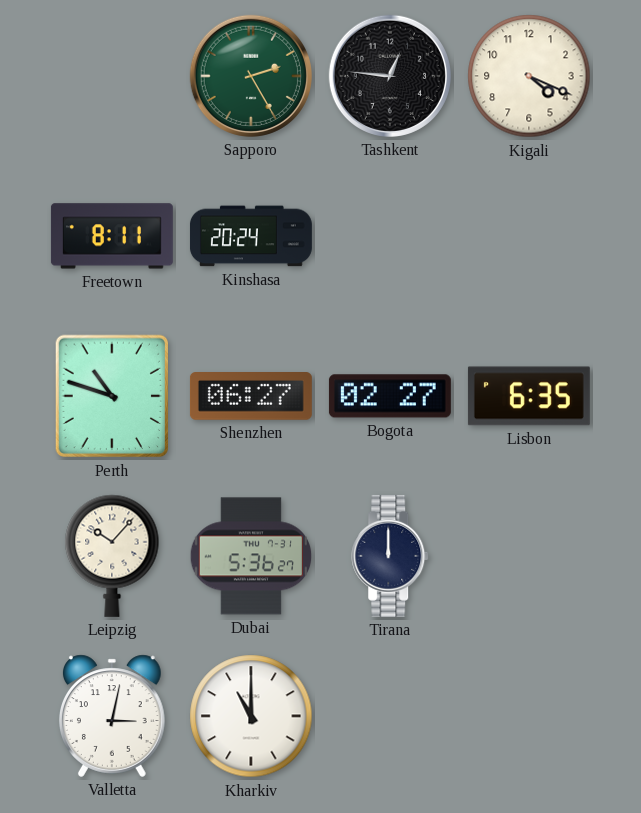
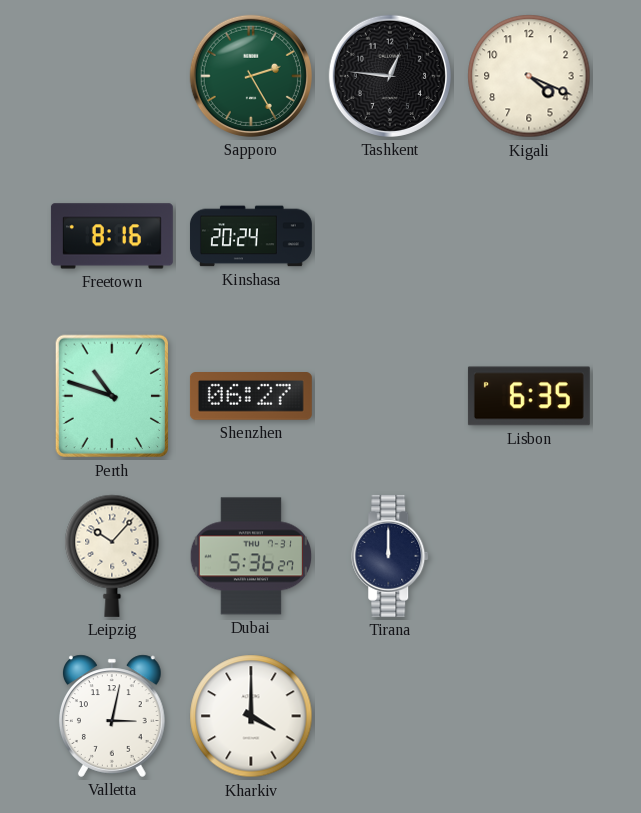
Freetown: 8:11 -> 8:16
Bogota: 02:27 -> none
Kharkiv: 11:00 -> 4:00
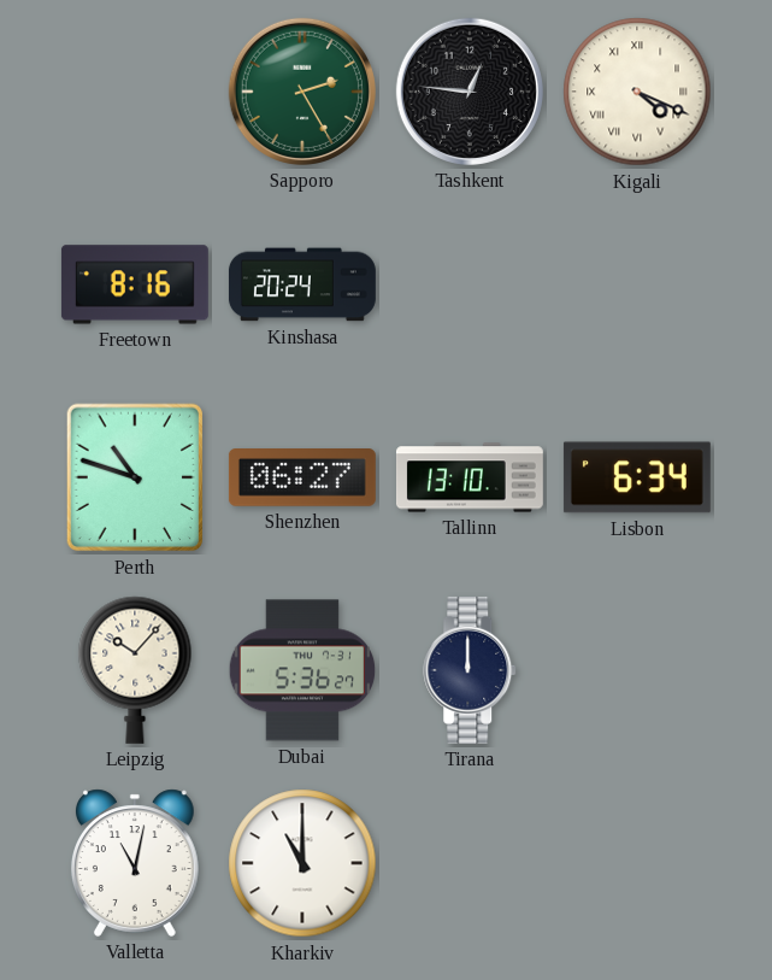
Kigali numerals: Arabic -> Roman
Tallinn: none -> 13:10
Lisbon: 6:35 -> 6:34
Valletta: 3:02 -> 11:02
Kharkiv: 4:00 -> 11:00
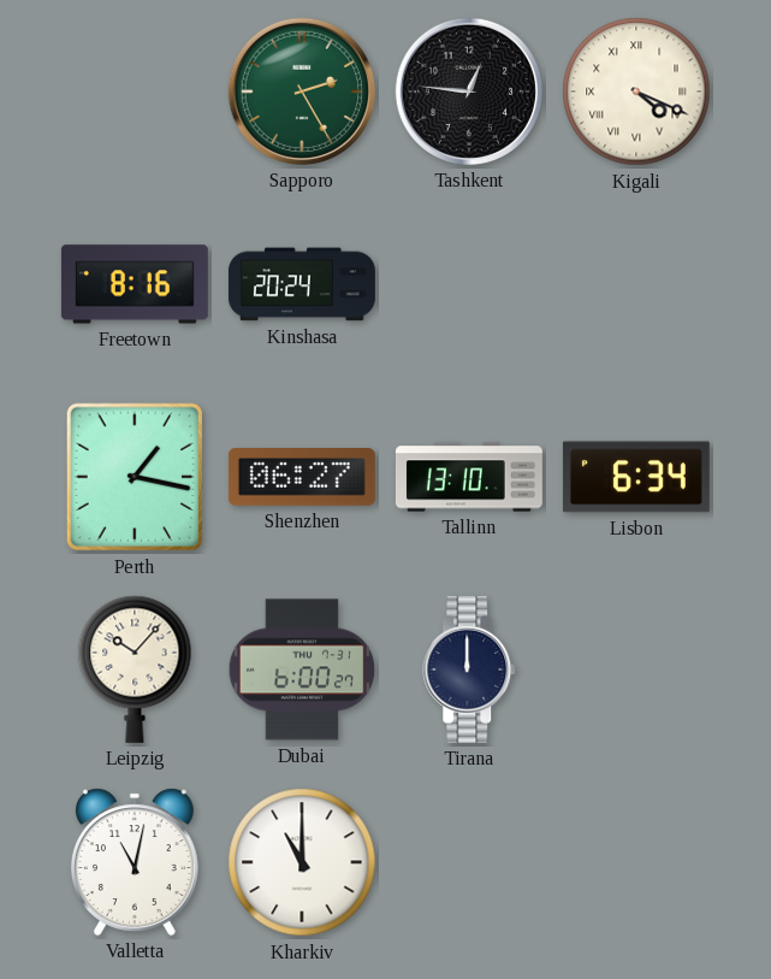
Perth: 10:48 -> 1:17
Dubai: 5:36 -> 6:00
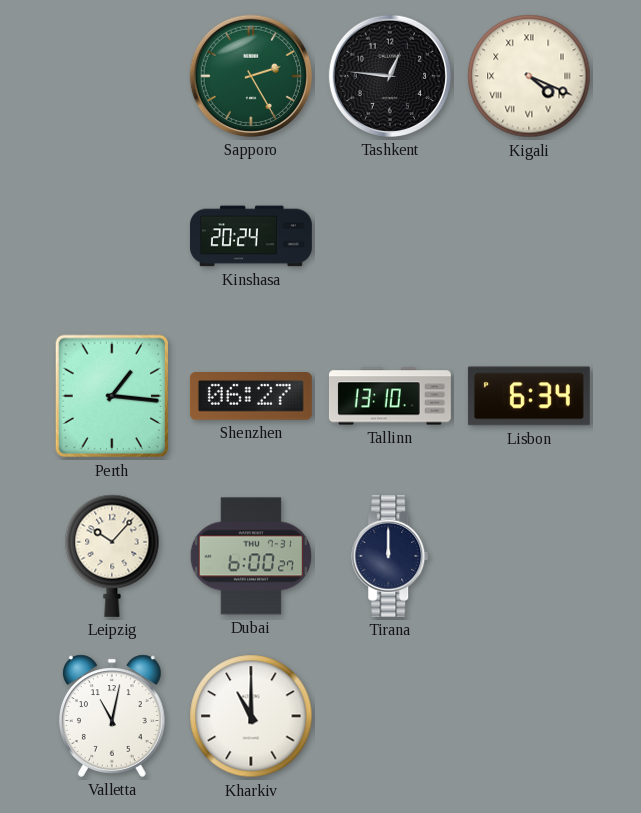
Freetown: 8:16 -> none
Perth: 1:17 -> 1:16
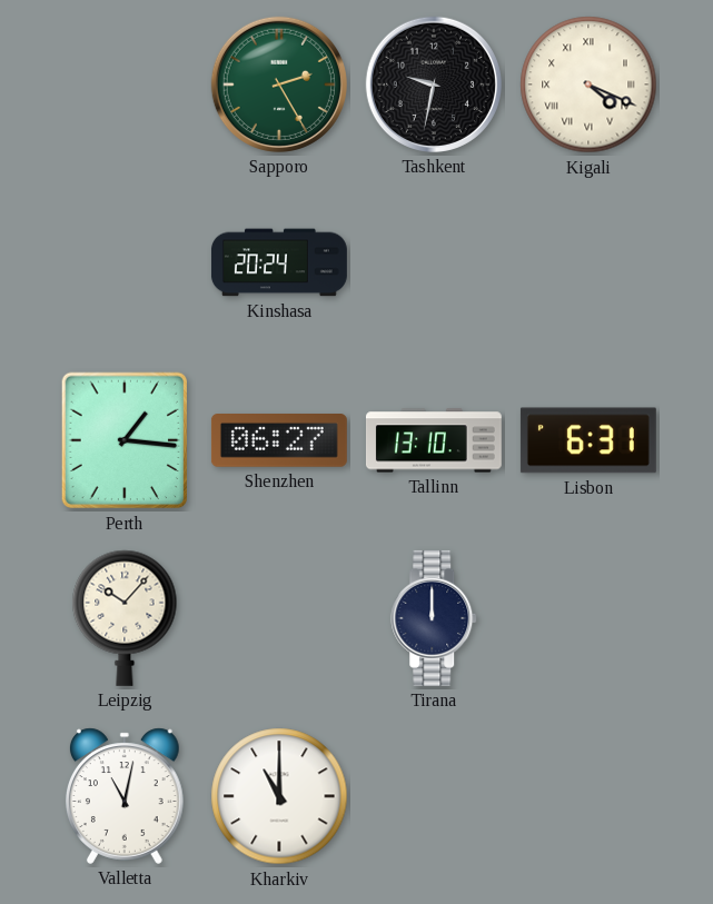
Tashkent: 12:46 -> 9:32
Lisbon: 6:34 -> 6:31
Dubai: 6:00 -> none
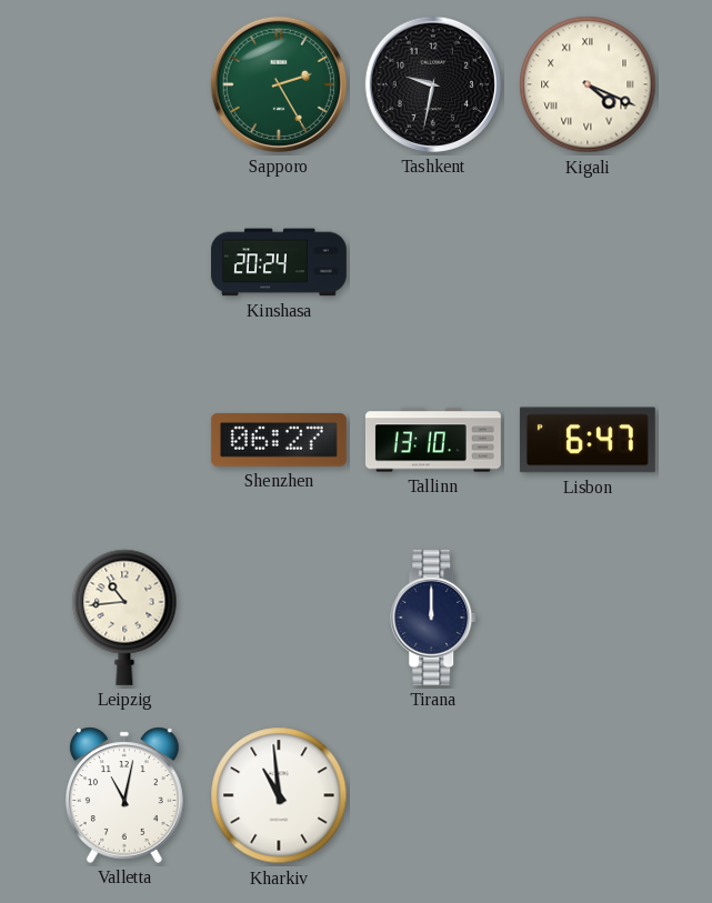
Perth: 1:16 -> none
Lisbon: 6:31 -> 6:47
Leipzig: 10:07 -> 10:44
Kharkiv: 11:00 -> 10:59
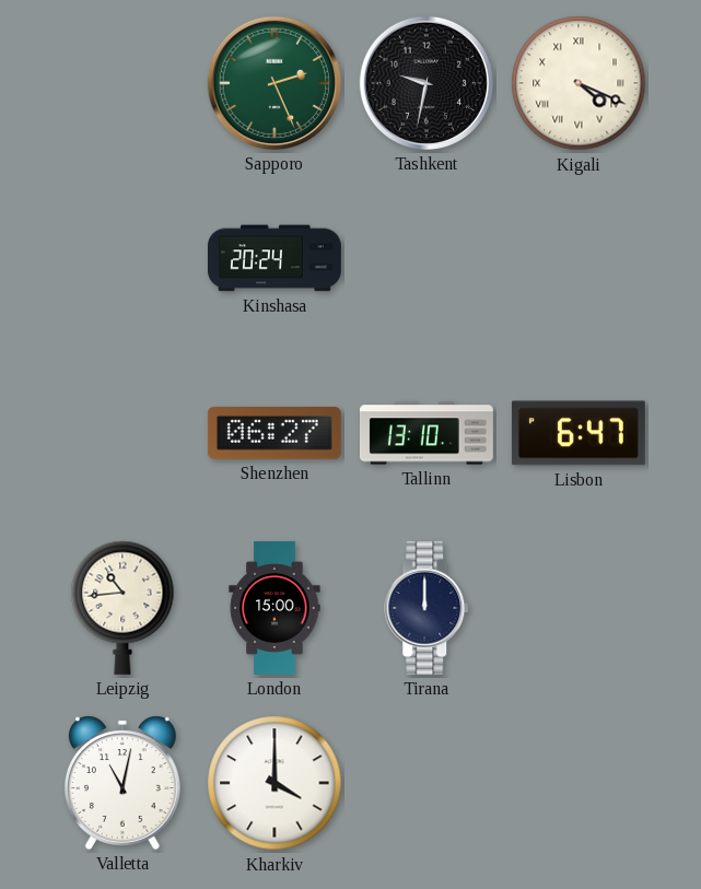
Sapporo: 2:25 -> 2:26
London: none -> 15:00
Kharkiv: 10:59 -> 4:00
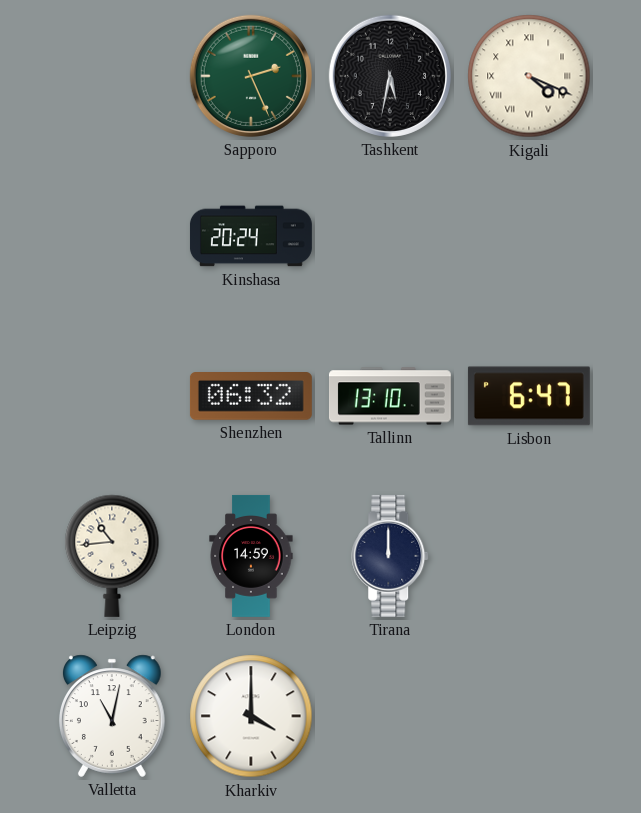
Tashkent: 9:32 -> 5:32
Shenzhen: 06:27 -> 06:32
London: 15:00 -> 14:59
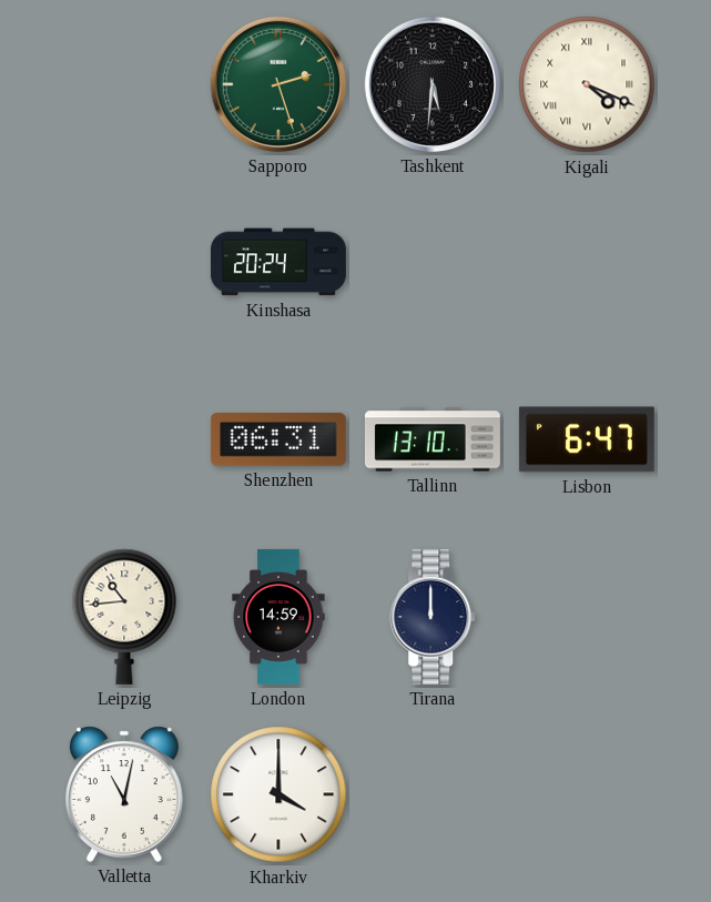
Sapporo: 2:26 -> 2:27
Tashkent: 5:32 -> 5:31
Shenzhen: 06:32 -> 06:31
